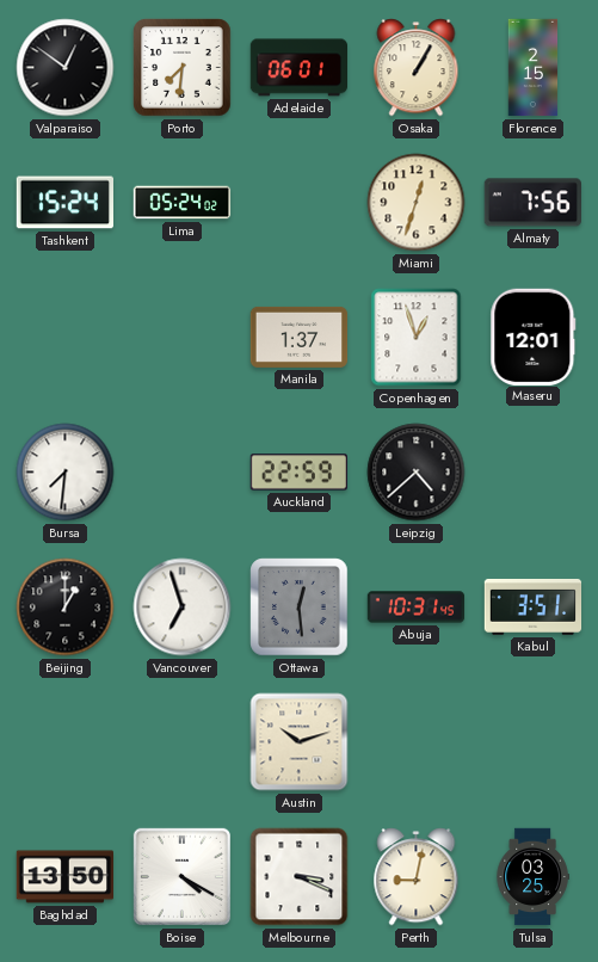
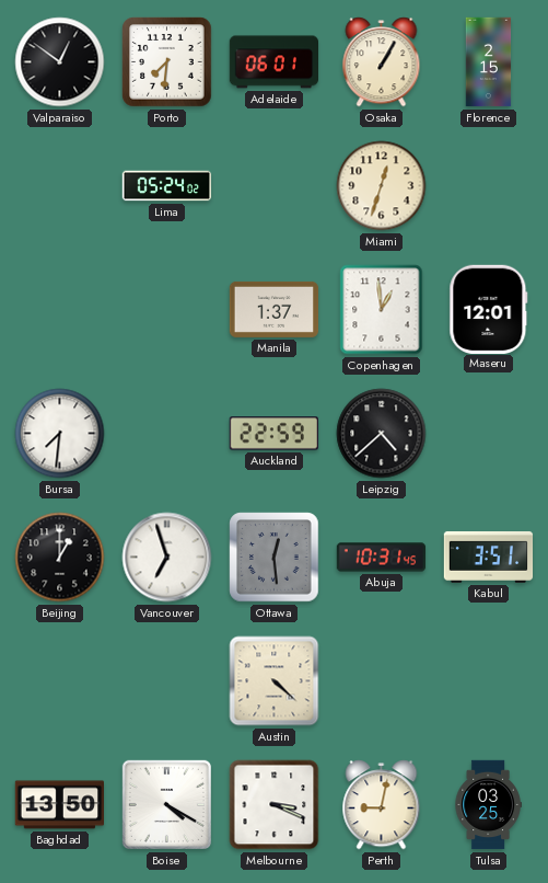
Tashkent: 15:24 -> none
Almaty: 7:56 -> none
Copenhagen: 12:57 -> 12:59
Austin: 10:12 -> 4:22
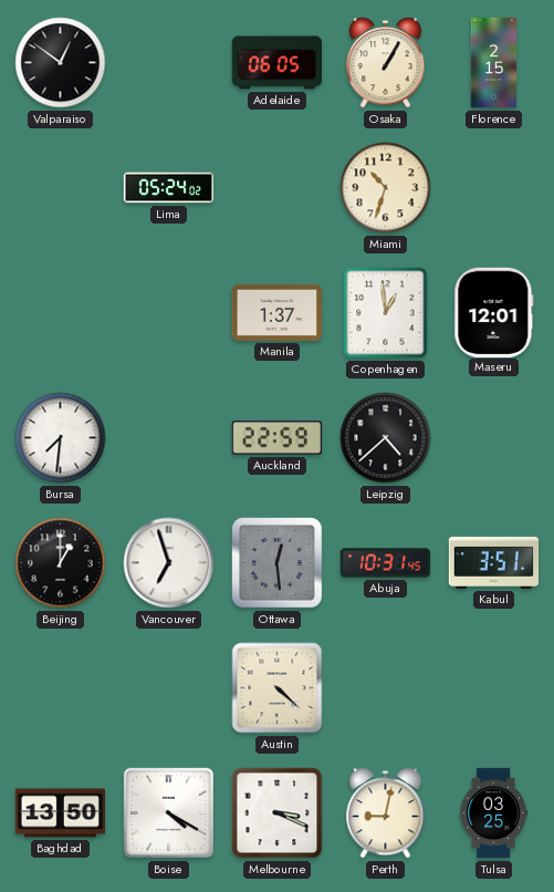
Porto: 7:31 -> none
Adelaide: 06:01 -> 06:05
Miami: 12:33 -> 10:33
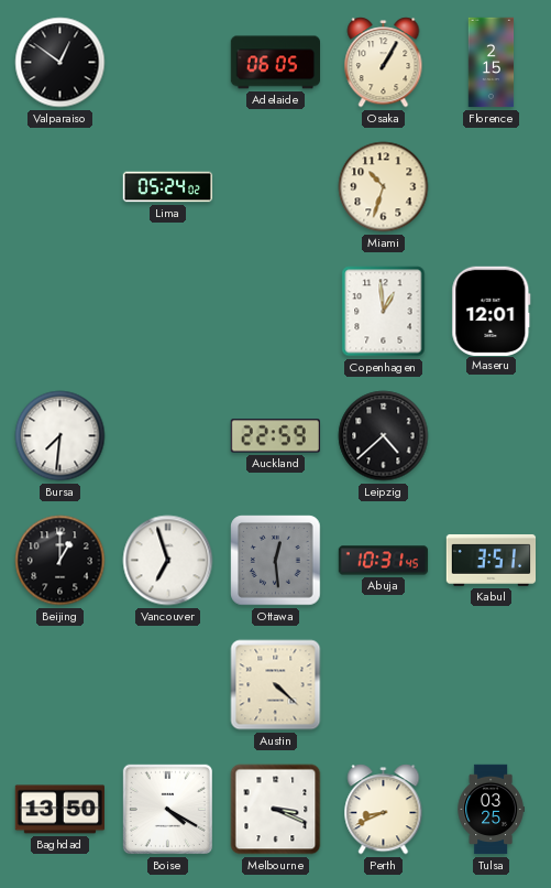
Manila: 1:37 -> none
Perth: 9:02 -> 8:41
